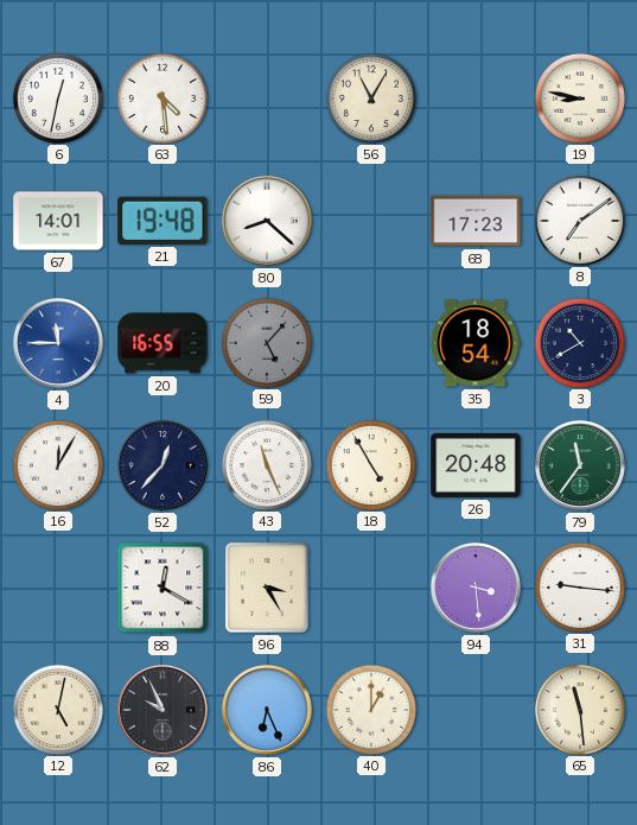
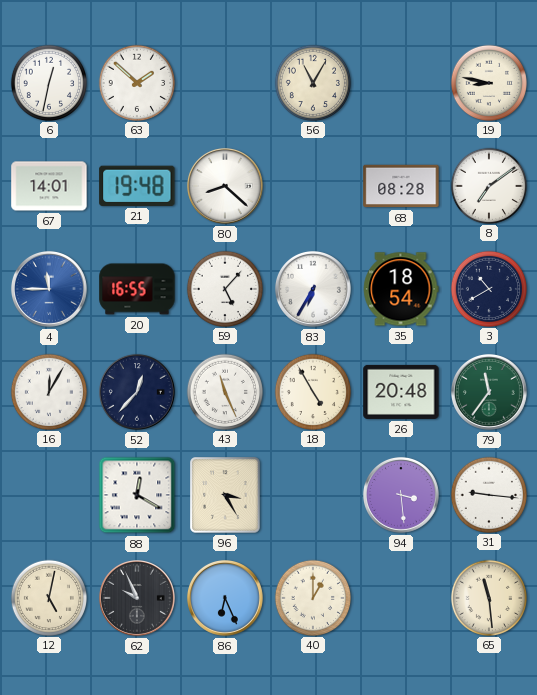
63: 4:29 -> 1:52
68: 17:23 -> 08:28
59 dial: grey -> white
83: none -> 6:35
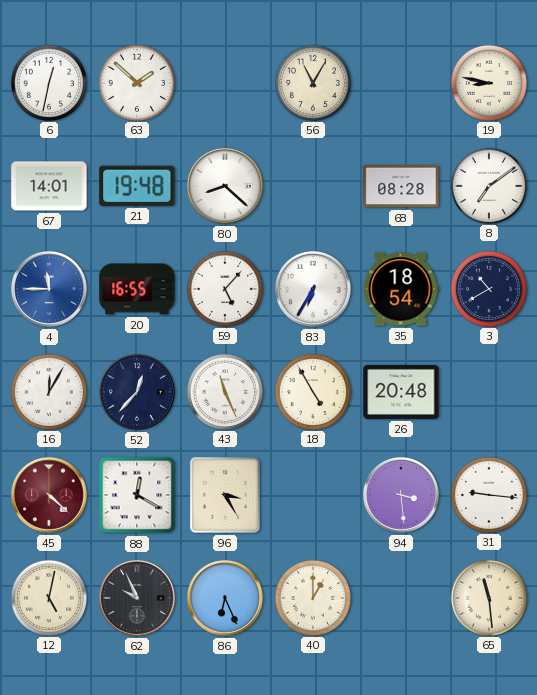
79: 11:36 -> none
45: none -> 4:22
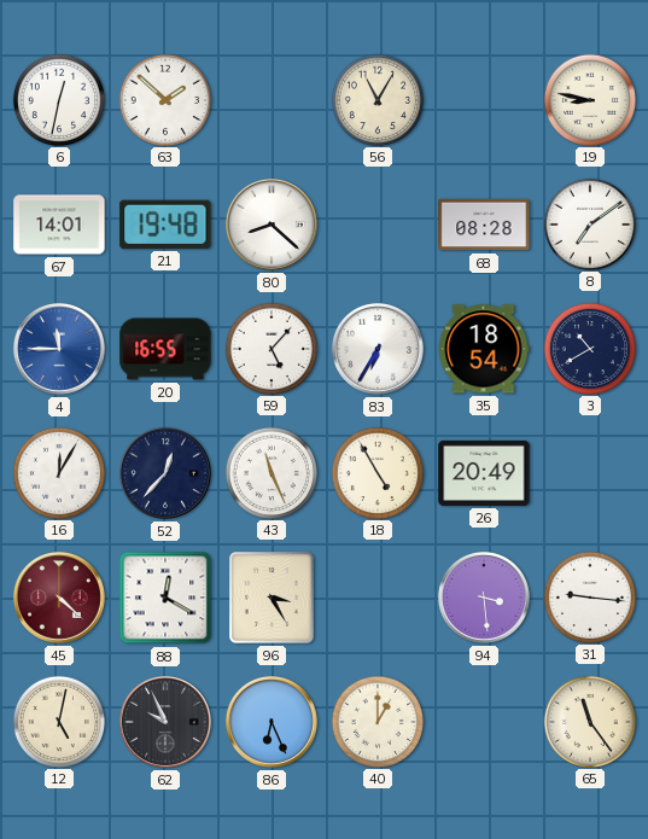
26: 20:48 -> 20:49
65: 11:29 -> 11:24
